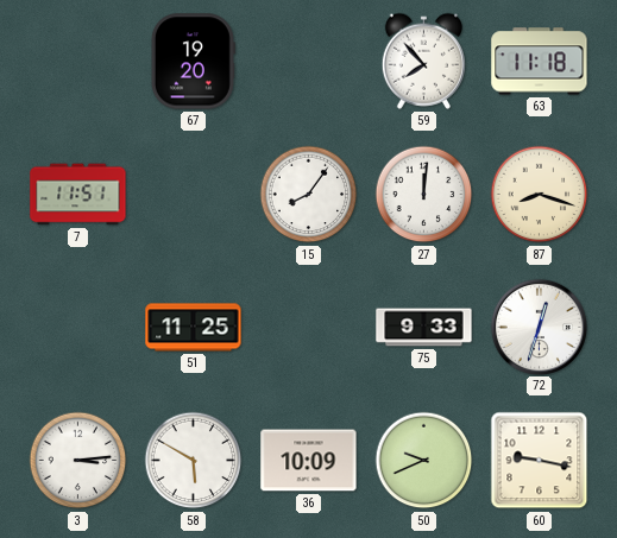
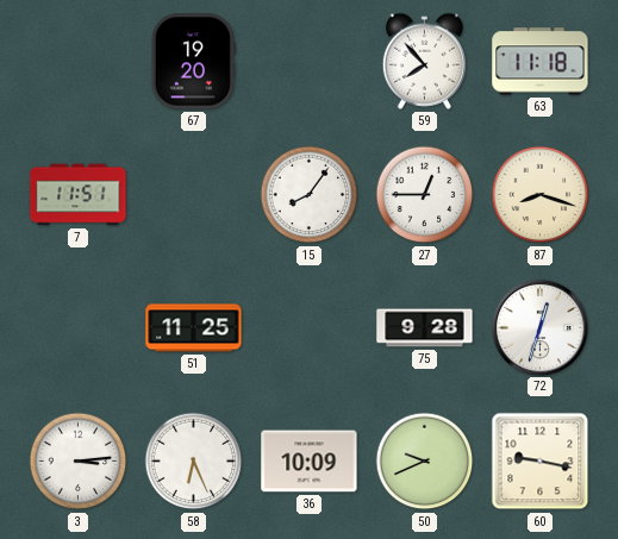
27: 12:01 -> 12:45
75: 9:33 -> 9:28
58: 5:50 -> 6:26
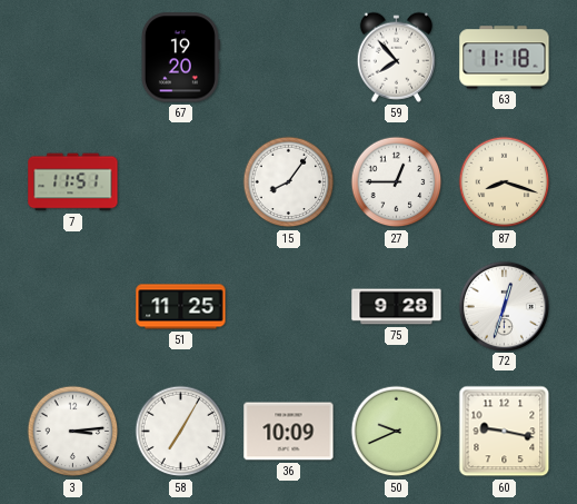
58: 6:26 -> 7:05
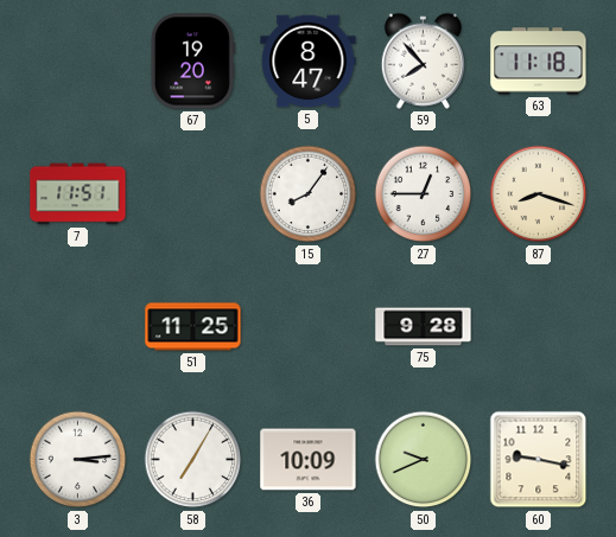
5: none -> 8:47
72: 12:33 -> none
